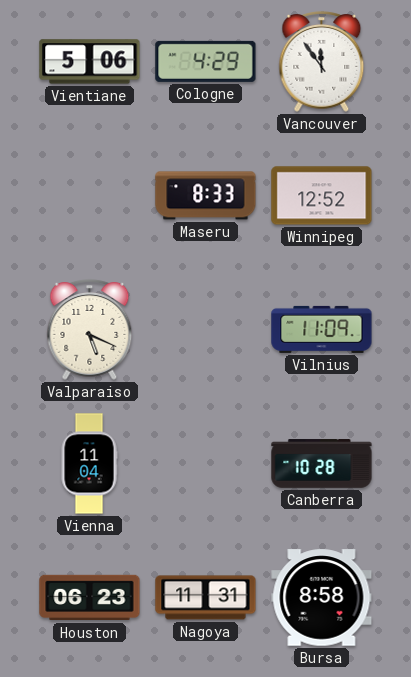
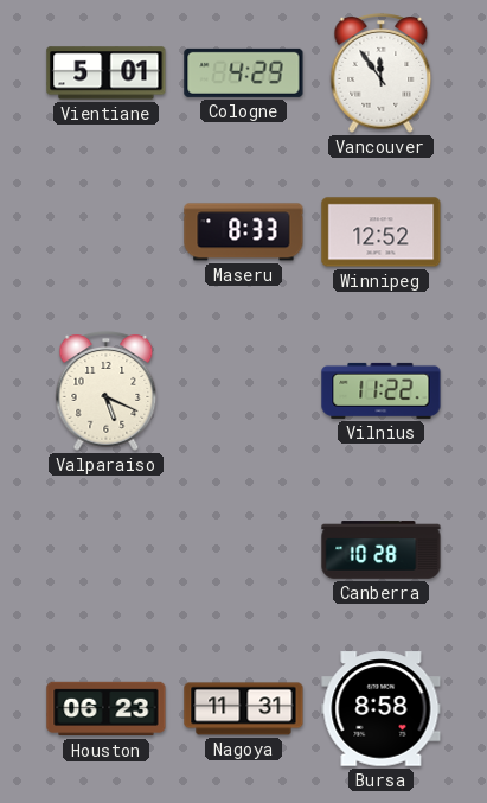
Vientiane: 5:06 -> 5:01
Vilnius: 11:09 -> 11:22
Vienna: 11:04 -> none
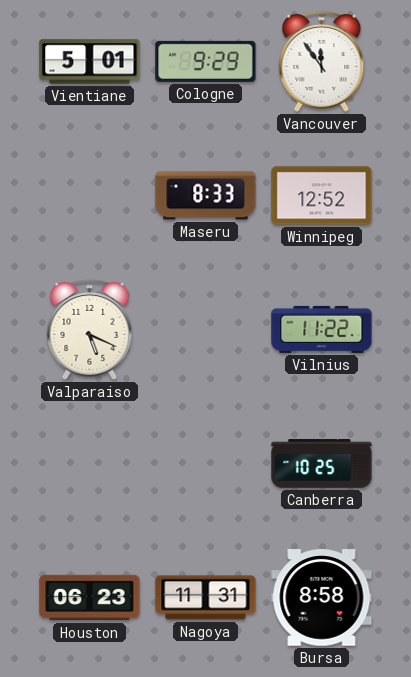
Cologne: 4:29 -> 9:29
Canberra: 10:28 -> 10:25
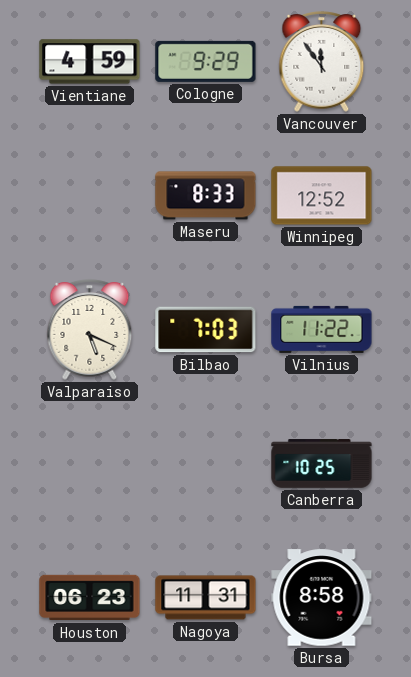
Vientiane: 5:01 -> 4:59
Bilbao: none -> 7:03
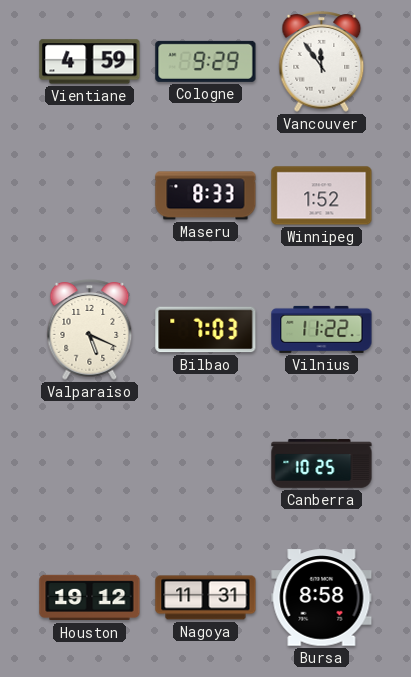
Winnipeg: 12:52 -> 1:52
Houston: 06:23 -> 19:12
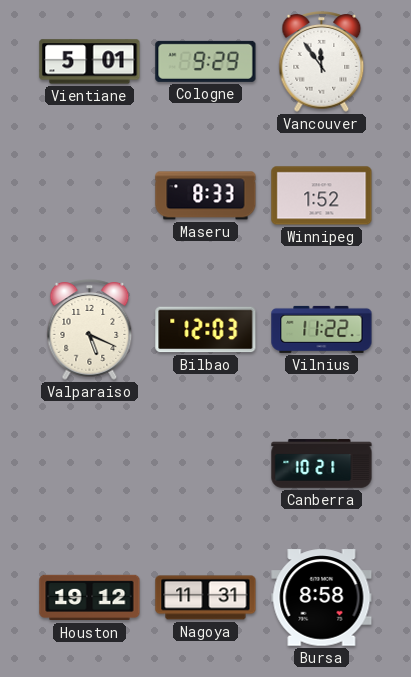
Vientiane: 4:59 -> 5:01
Bilbao: 7:03 -> 12:03
Canberra: 10:25 -> 10:21
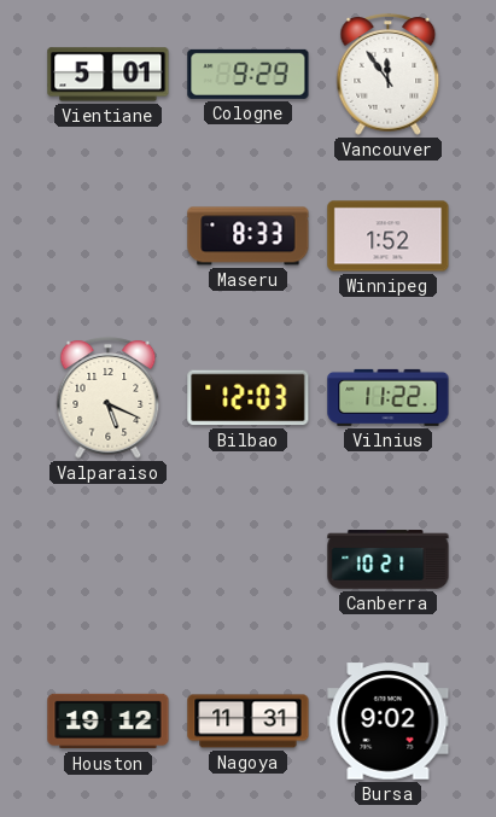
Bursa: 8:58 -> 9:02
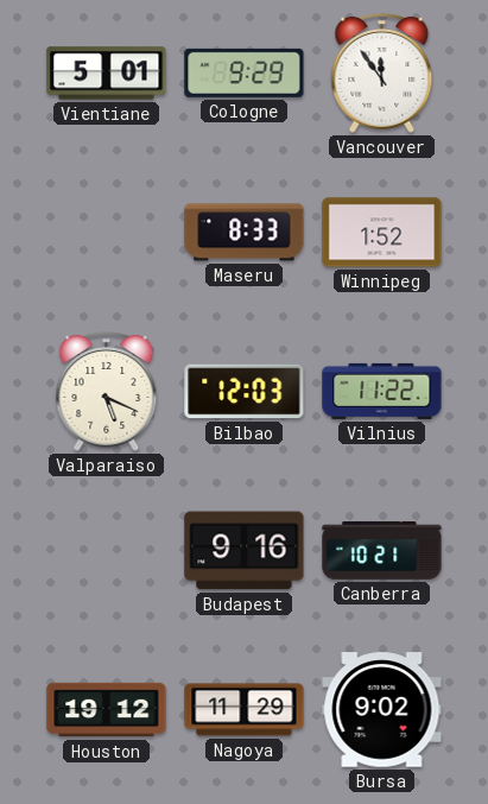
Budapest: none -> 9:16
Nagoya: 11:31 -> 11:29
